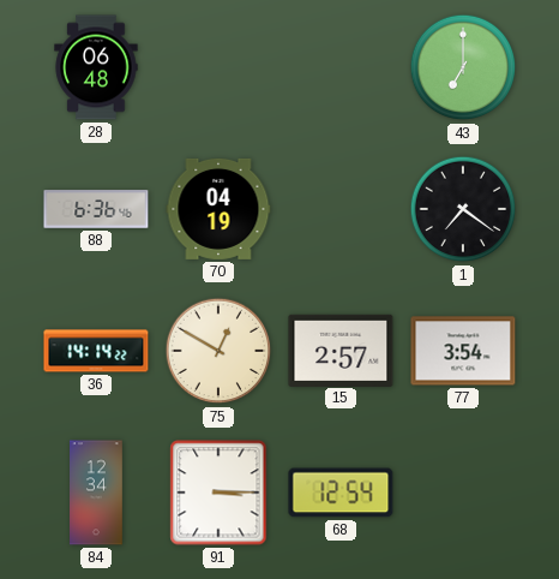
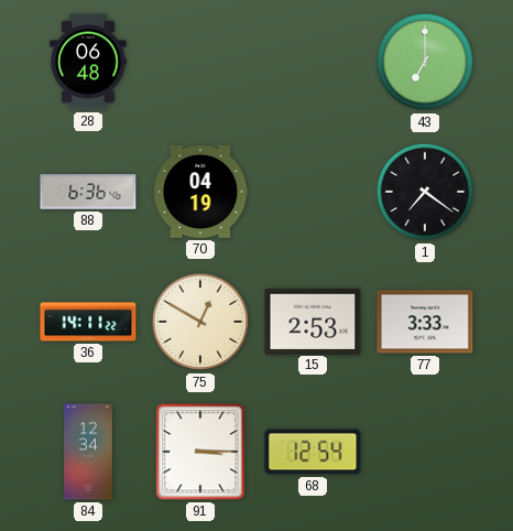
36: 14:14 -> 14:11
15: 2:57 -> 2:53
77: 3:54 -> 3:33
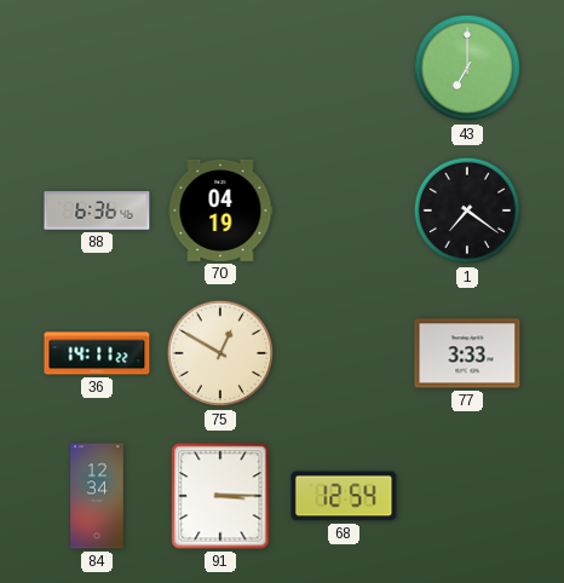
28: 06:48 -> none
15: 2:53 -> none
